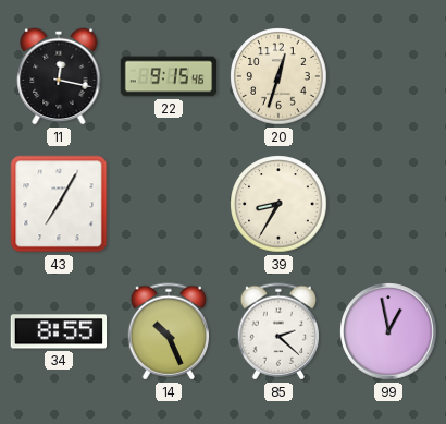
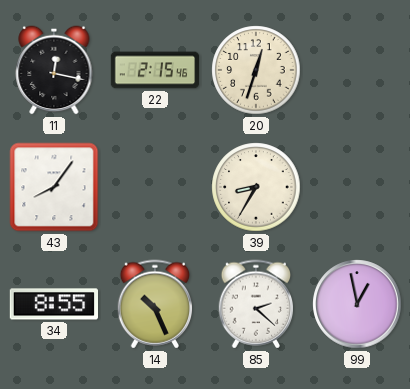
22: 9:15 -> 2:15
43: 7:05 -> 8:06
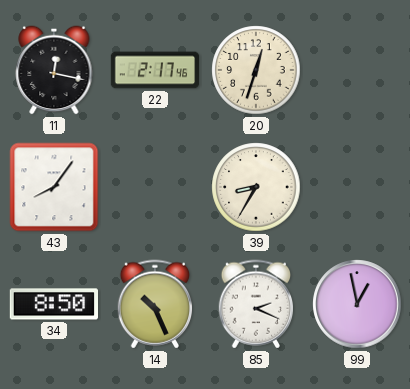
22: 2:15 -> 2:17
34: 8:55 -> 8:50
85: 2:22 -> 2:19
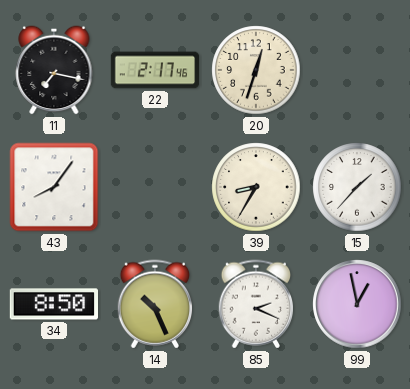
11: 12:17 -> 7:17
15: none -> 1:37
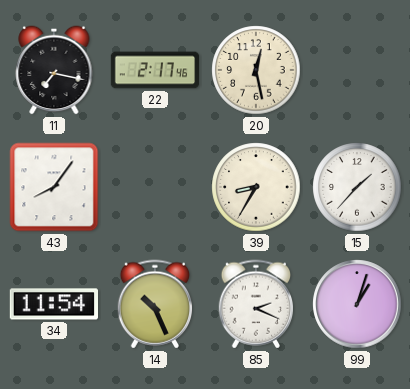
20: 12:33 -> 12:28
34: 8:50 -> 11:54
99: 12:58 -> 1:03
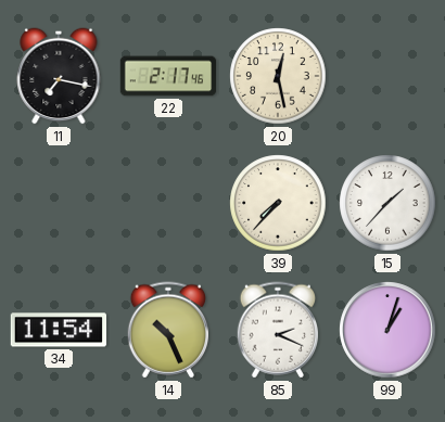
43: 8:06 -> none
39: 8:35 -> 7:37
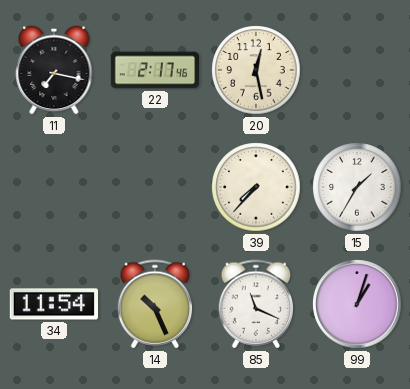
15: 1:37 -> 1:35
85: 2:19 -> 11:19
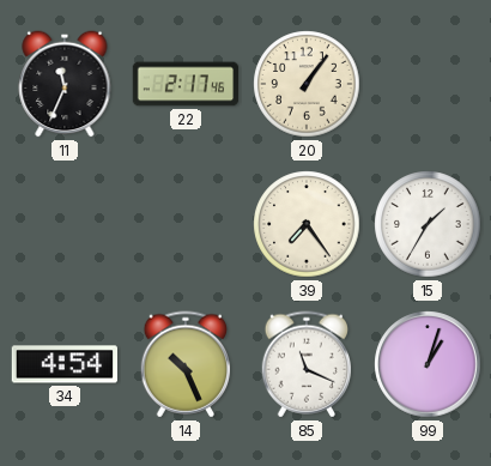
11: 7:17 -> 11:34
20: 12:28 -> 1:06
39: 7:37 -> 7:24
34: 11:54 -> 4:54
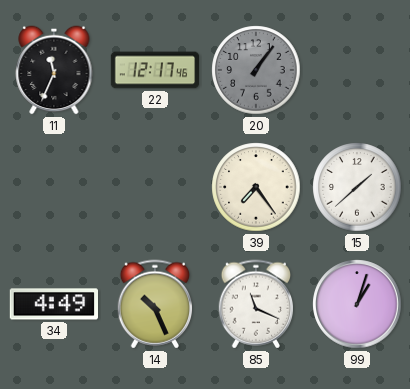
22: 2:17 -> 12:17
20 dial: cream -> grey
15: 1:35 -> 1:38
34: 4:54 -> 4:49
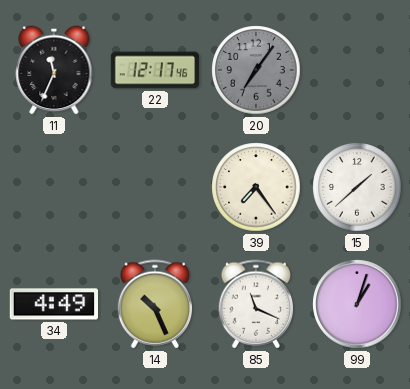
20: 1:06 -> 7:06
